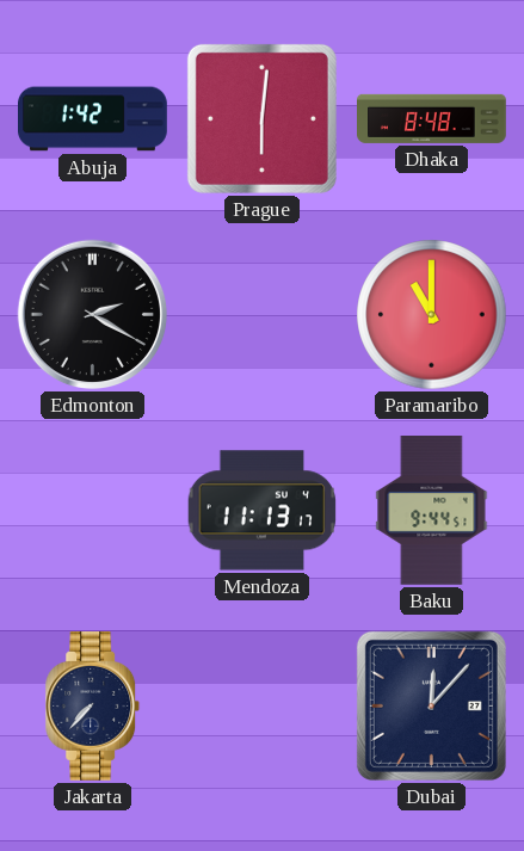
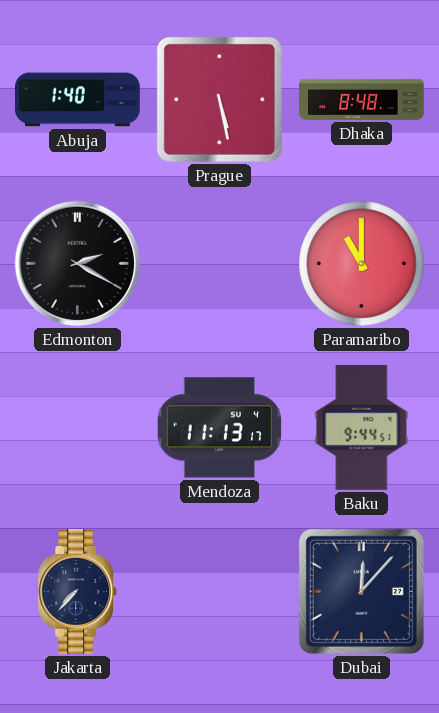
Abuja: 1:42 -> 1:40
Prague: 6:01 -> 5:28
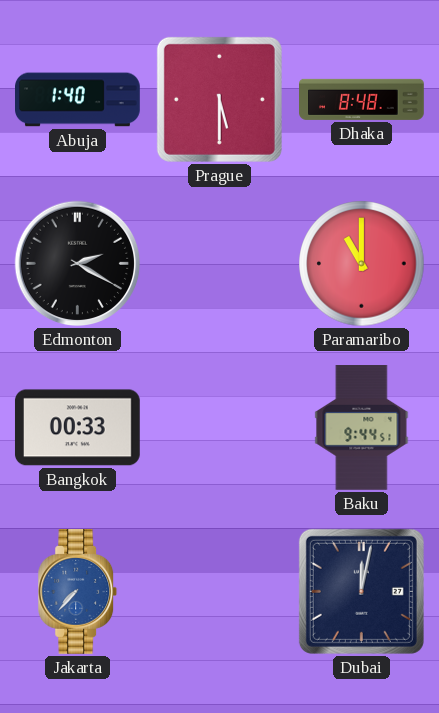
Prague: 5:28 -> 5:30
Bangkok: none -> 00:33
Mendoza: 11:13 -> none
Jakarta dial: navy -> blue
Dubai: 12:07 -> 12:02
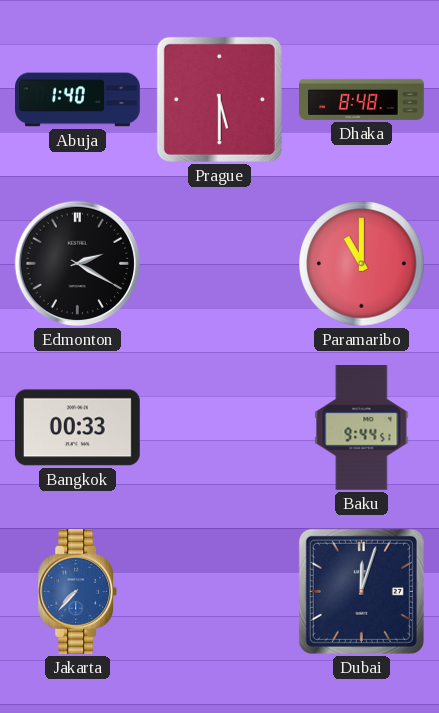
Dubai: 12:02 -> 12:03
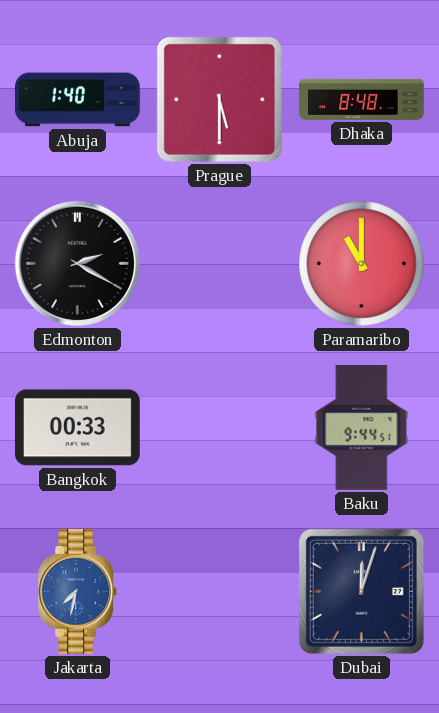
Jakarta: 7:37 -> 7:32
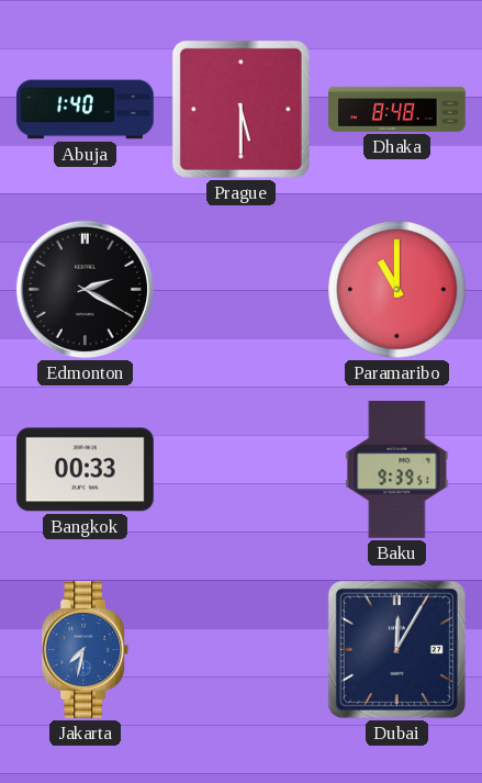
Baku: 9:44 -> 9:39
Dubai: 12:03 -> 12:05
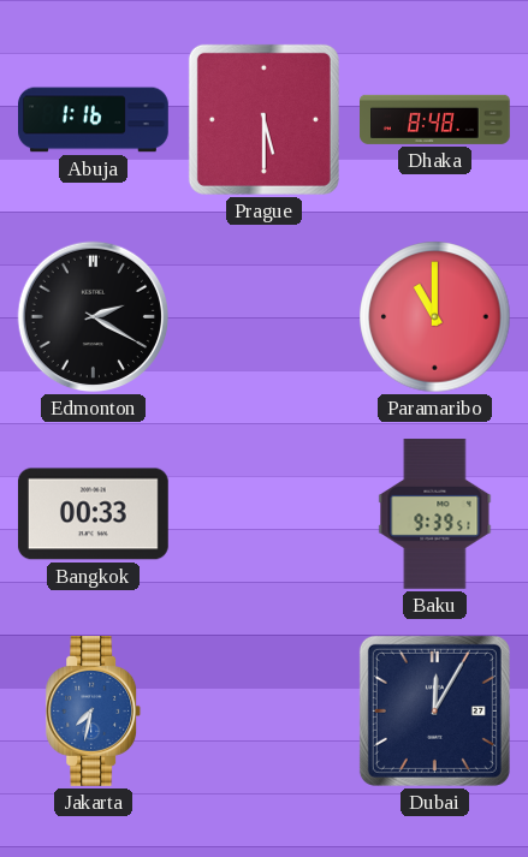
Abuja: 1:40 -> 1:16
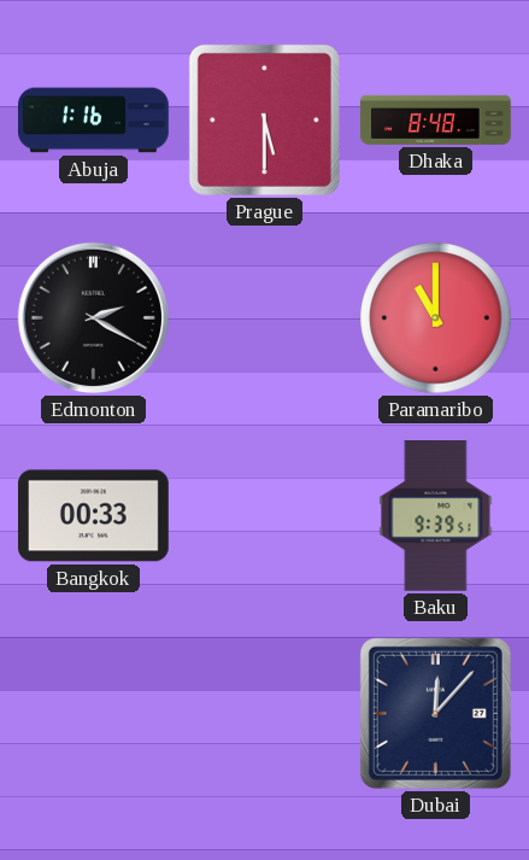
Jakarta: 7:32 -> none
Dubai: 12:05 -> 12:07
